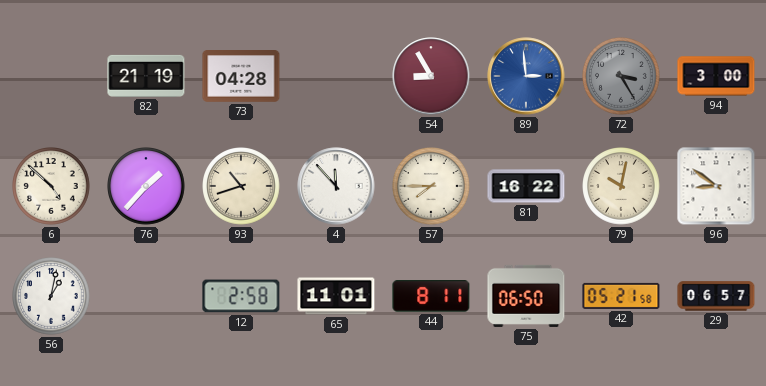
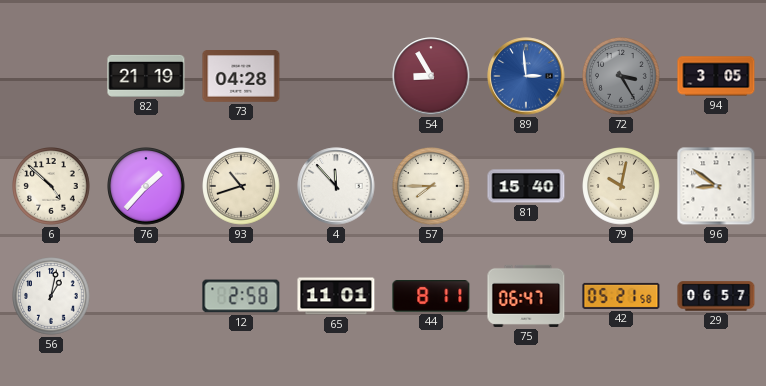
94: 3:00 -> 3:05
81: 16:22 -> 15:40
75: 06:50 -> 06:47
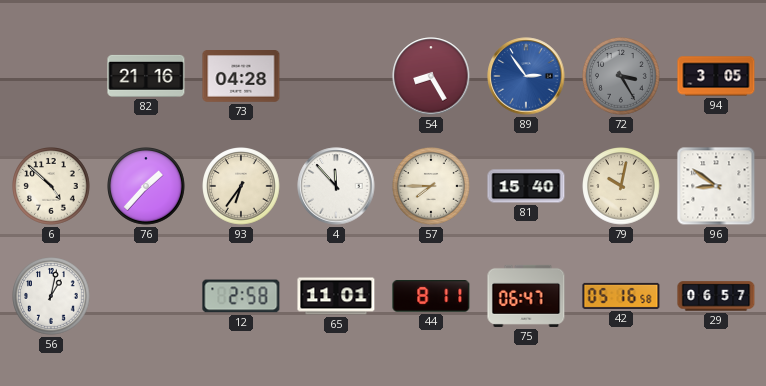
82: 21:19 -> 21:16
54: 8:55 -> 8:25
89: 2:59 -> 2:54
93: 10:42 -> 6:36
42: 05:21 -> 05:16
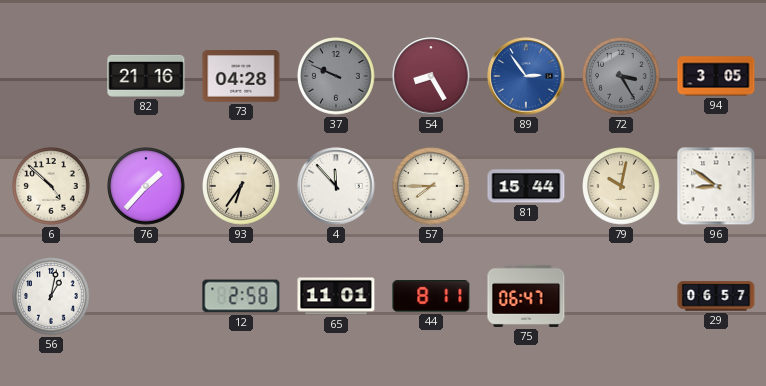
37: none -> 9:49
81: 15:40 -> 15:44
42: 05:16 -> none
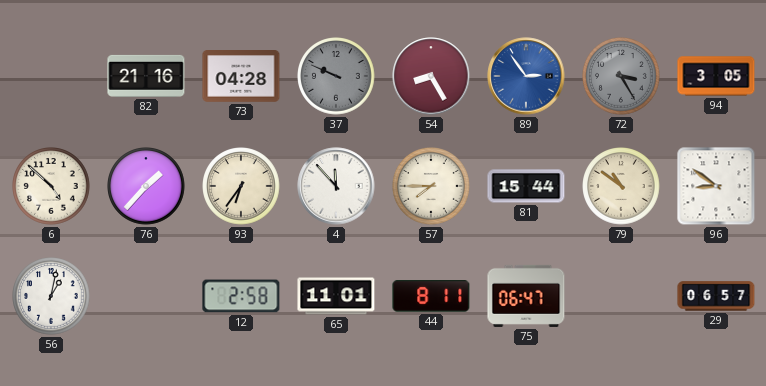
79: 10:02 -> 10:51
